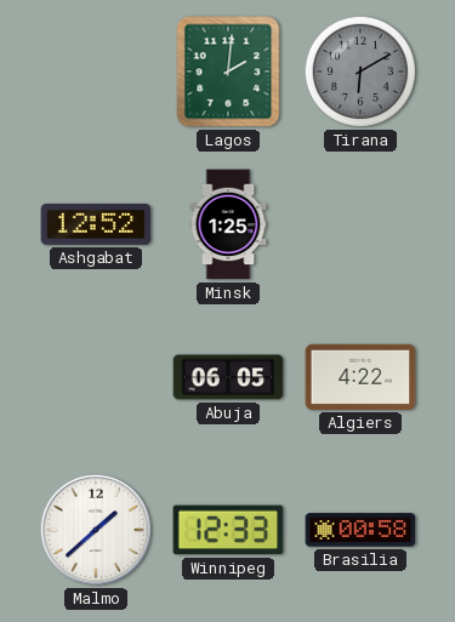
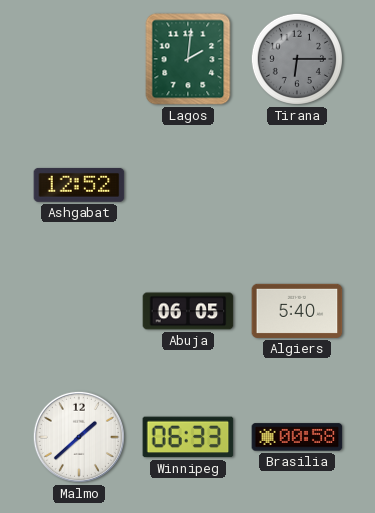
Tirana: 6:10 -> 6:15
Minsk: 1:25 -> none
Algiers: 4:22 -> 5:40
Winnipeg: 12:33 -> 06:33
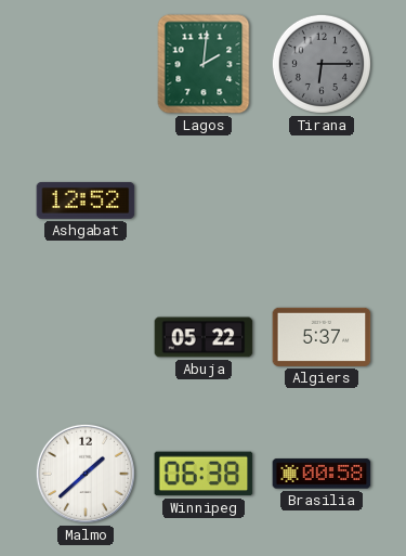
Abuja: 06:05 -> 05:22
Algiers: 5:40 -> 5:37
Winnipeg: 06:33 -> 06:38
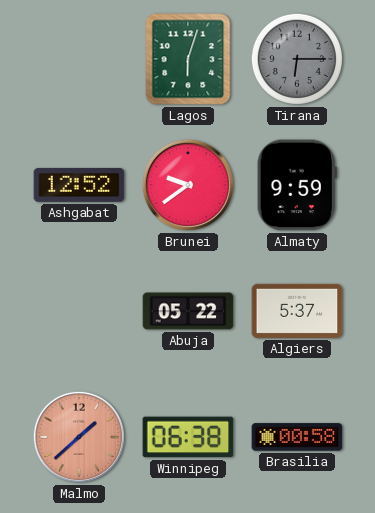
Lagos: 2:01 -> 6:03
Brunei: none -> 9:39
Almaty: none -> 9:59
Malmo dial: white -> salmon
